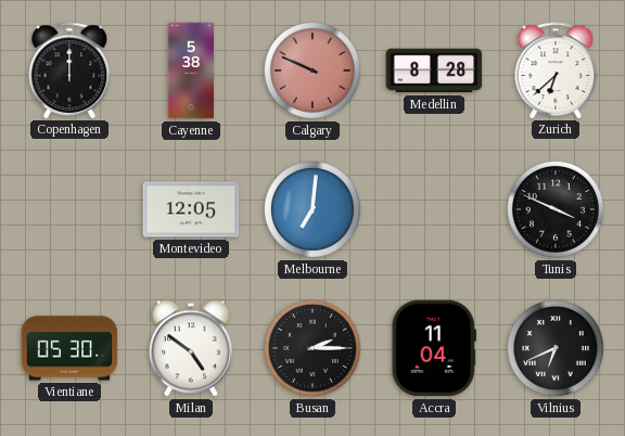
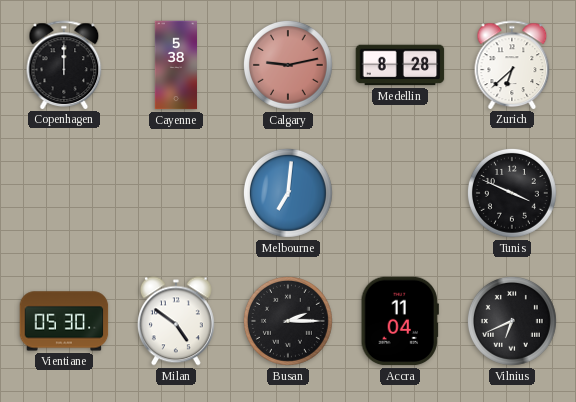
Calgary: 9:49 -> 9:13
Montevideo: 12:05 -> none
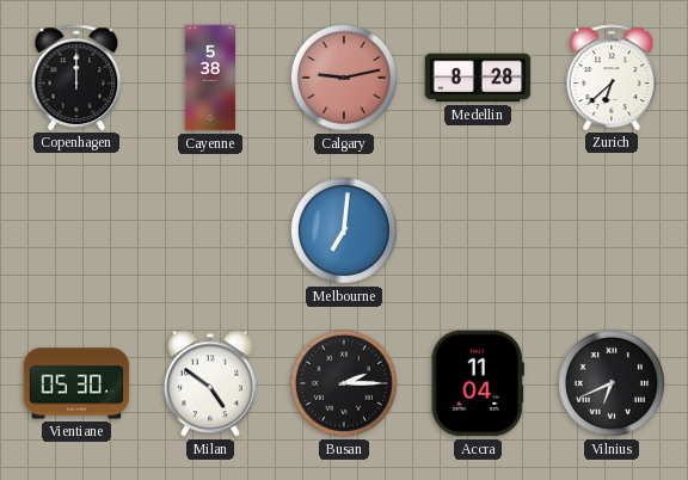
Tunis: 3:49 -> none
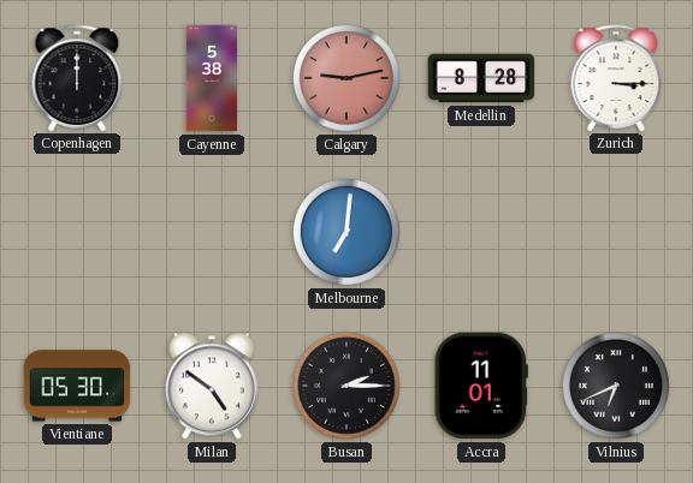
Zurich: 6:38 -> 3:15
Accra: 11:04 -> 11:01
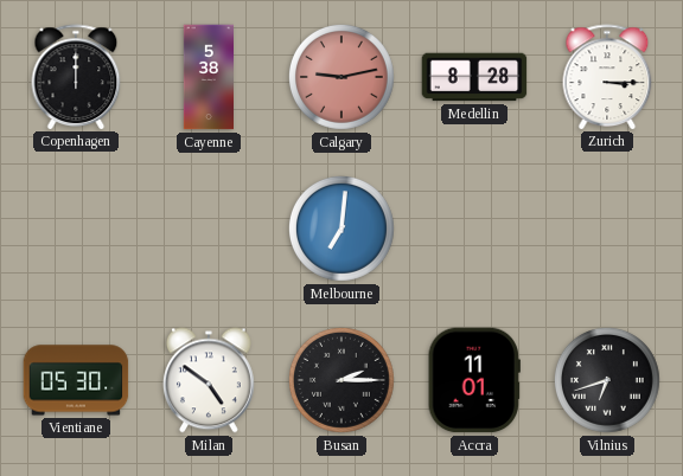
Vilnius: 6:41 -> 6:42
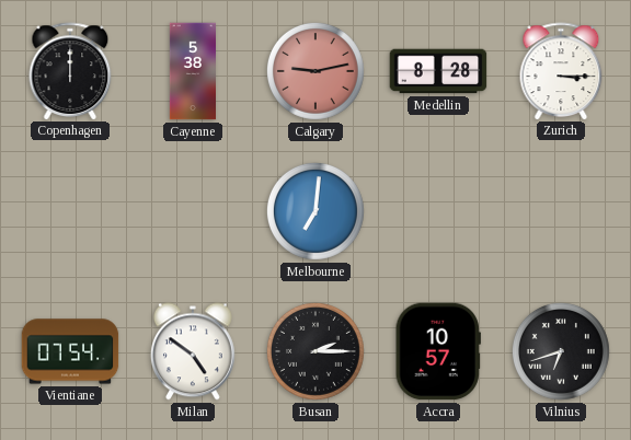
Vientiane: 05:30 -> 07:54
Accra: 11:01 -> 10:57
